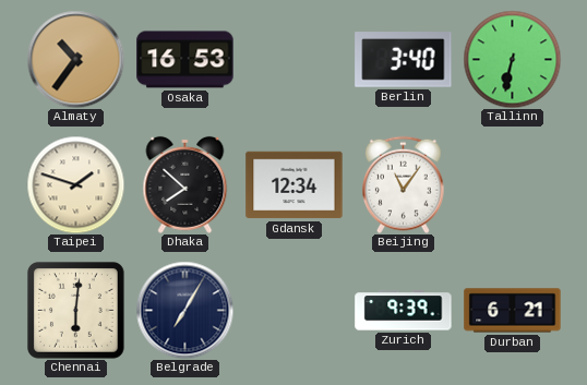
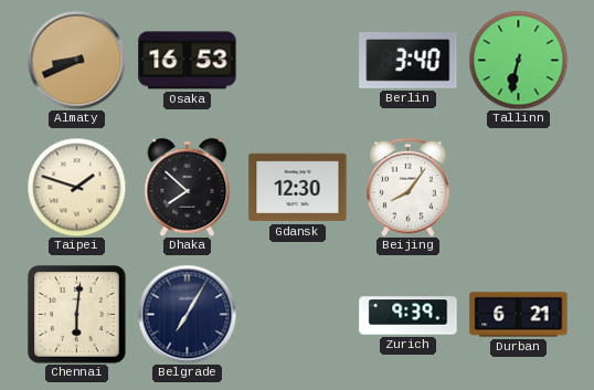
Almaty: 10:36 -> 8:41
Gdansk: 12:34 -> 12:30
Beijing: 11:06 -> 8:06
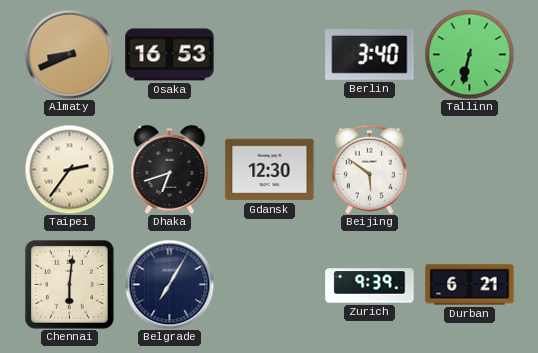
Taipei: 1:48 -> 2:36
Dhaka: 7:52 -> 6:42
Beijing: 8:06 -> 5:51
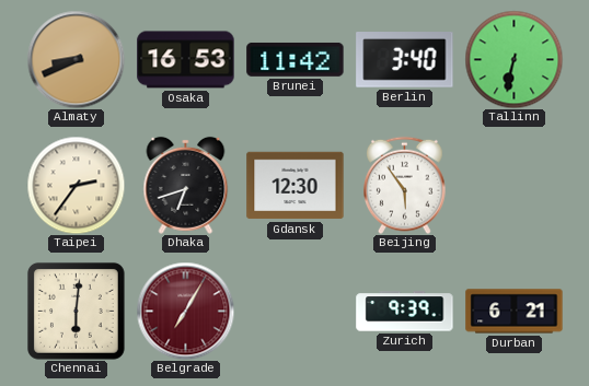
Brunei: none -> 11:42
Beijing: 5:51 -> 5:54
Belgrade dial: navy -> burgundy
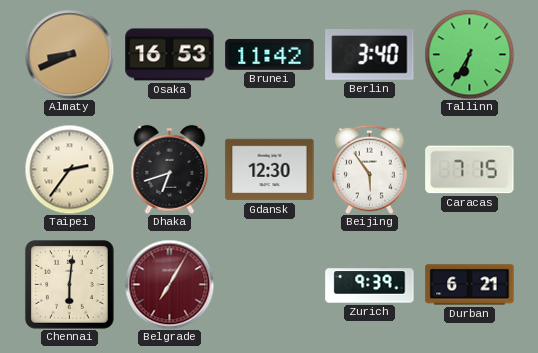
Tallinn: 6:32 -> 6:35
Caracas: none -> 7:15
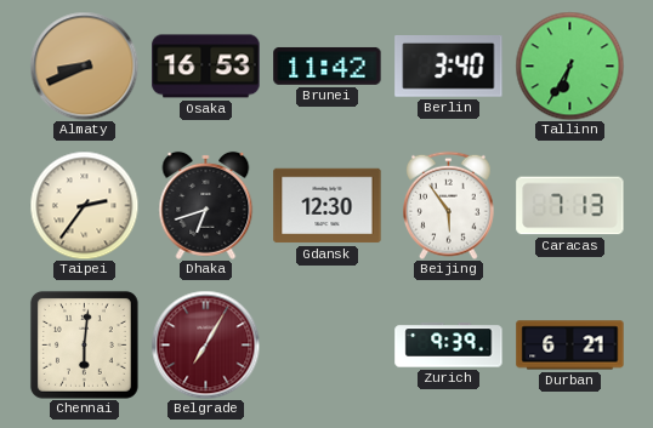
Caracas: 7:15 -> 7:13
